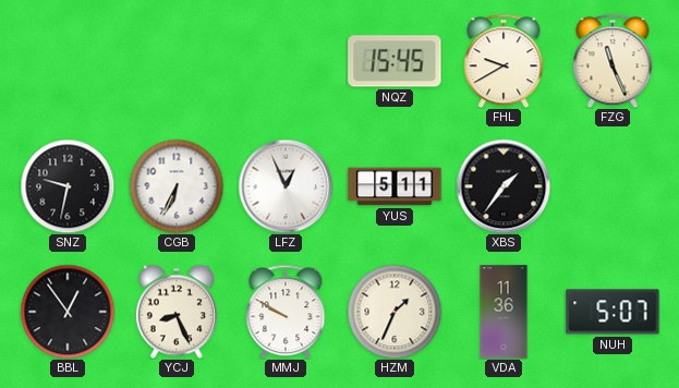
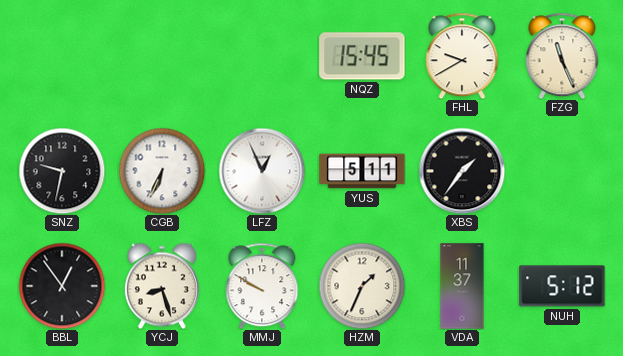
YCJ: 8:26 -> 8:27
VDA: 11:36 -> 11:37
NUH: 5:07 -> 5:12
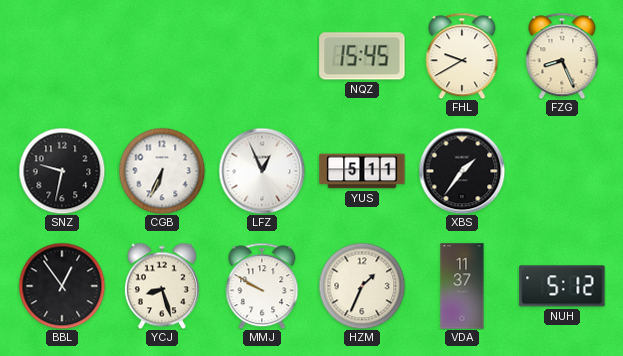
FZG: 11:26 -> 8:26
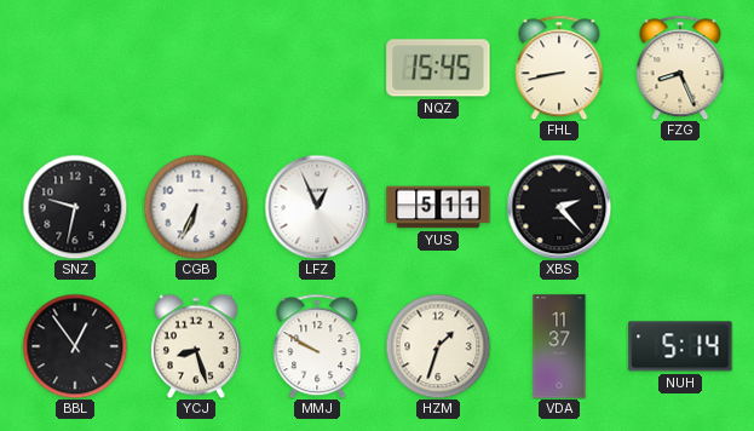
FHL: 9:40 -> 8:43
XBS: 1:36 -> 2:23
HZM: 1:34 -> 1:33
NUH: 5:12 -> 5:14
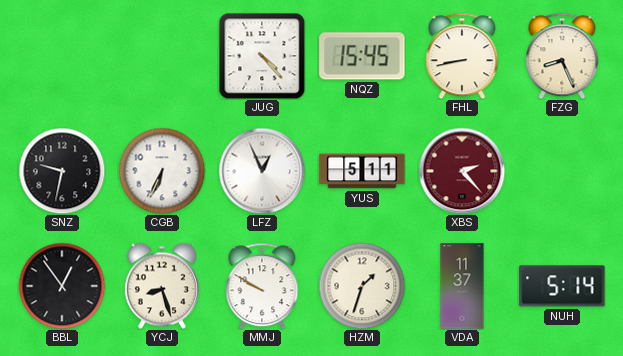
JUG: none -> 4:23
XBS dial: black -> burgundy
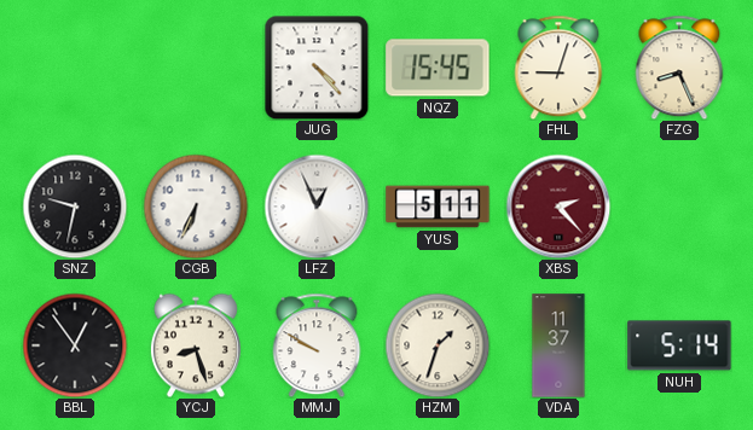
FHL: 8:43 -> 9:03
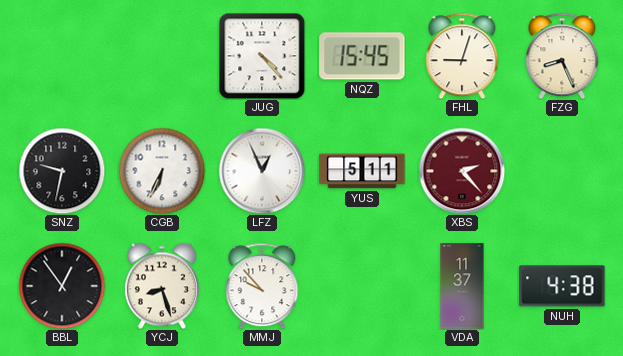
MMJ: 9:50 -> 9:53
HZM: 1:33 -> none
NUH: 5:14 -> 4:38
